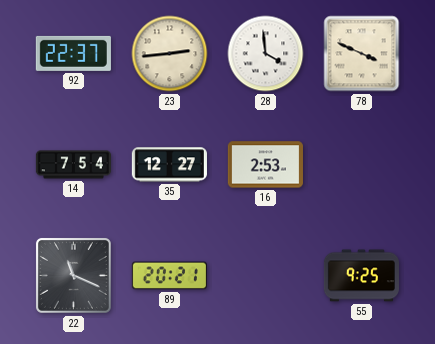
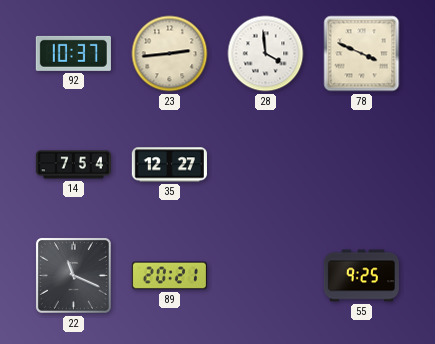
92: 22:37 -> 10:37
16: 2:53 -> none
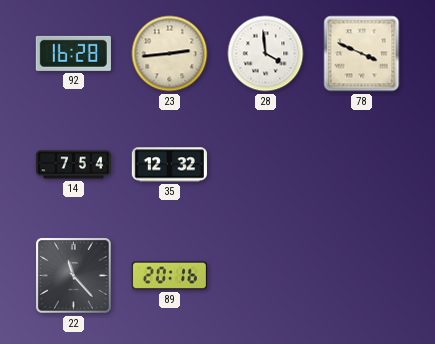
92: 10:37 -> 16:28
35: 12:27 -> 12:32
22: 11:19 -> 11:23
89: 20:21 -> 20:16
55: 9:25 -> none
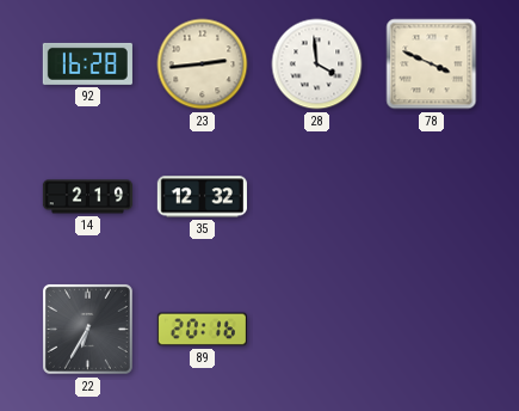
14: 7:54 -> 2:19
22: 11:23 -> 6:35
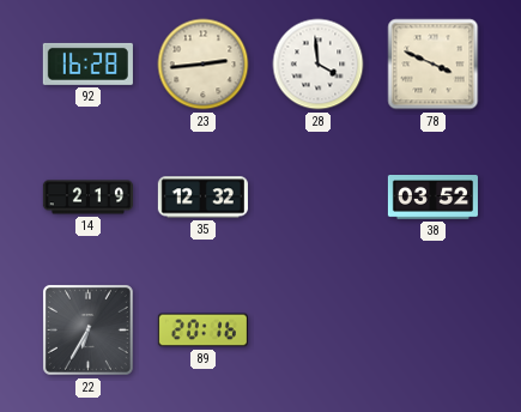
38: none -> 03:52
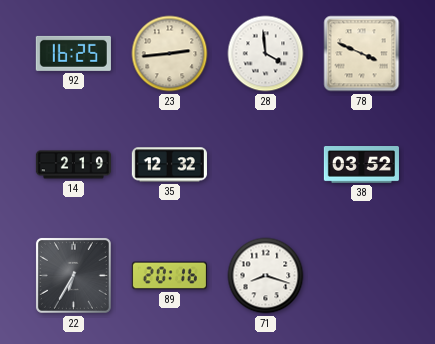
92: 16:28 -> 16:25
71: none -> 8:18
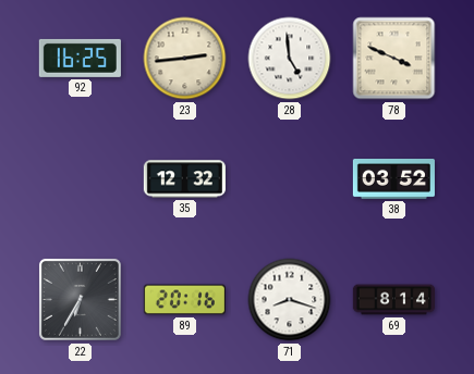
28: 3:59 -> 4:59
14: 2:19 -> none
69: none -> 8:14
